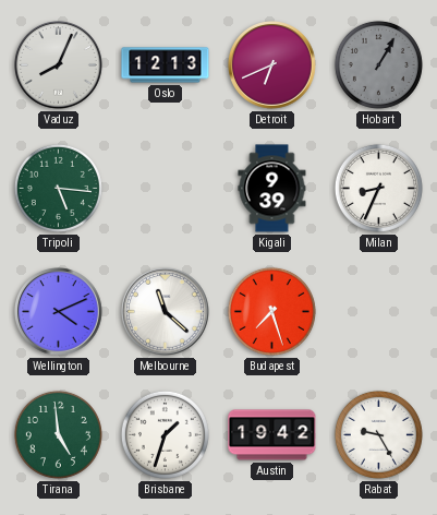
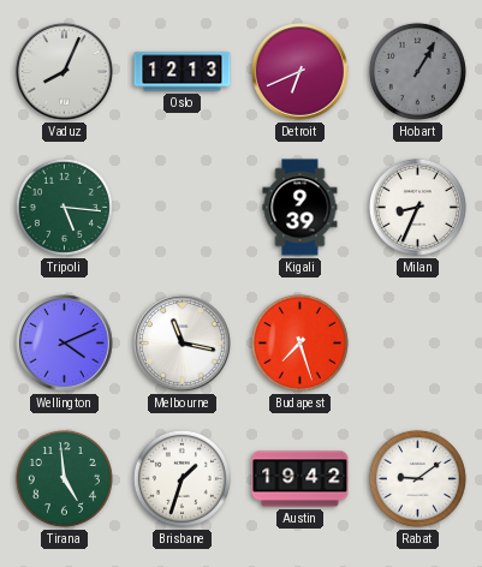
Melbourne: 11:22 -> 11:17
Rabat: 9:25 -> 9:09
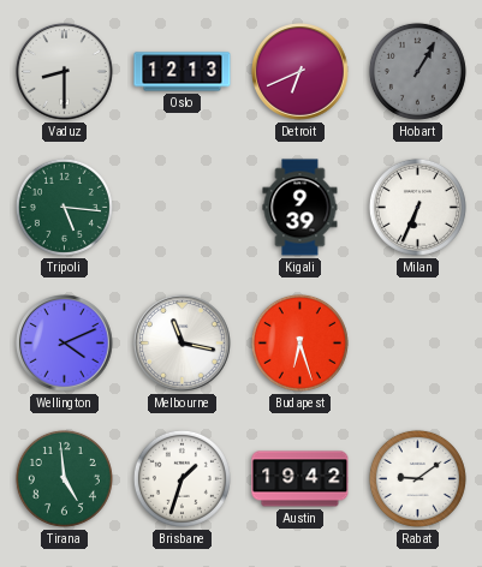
Vaduz: 8:04 -> 8:30
Milan: 8:34 -> 6:34
Budapest: 7:27 -> 6:27
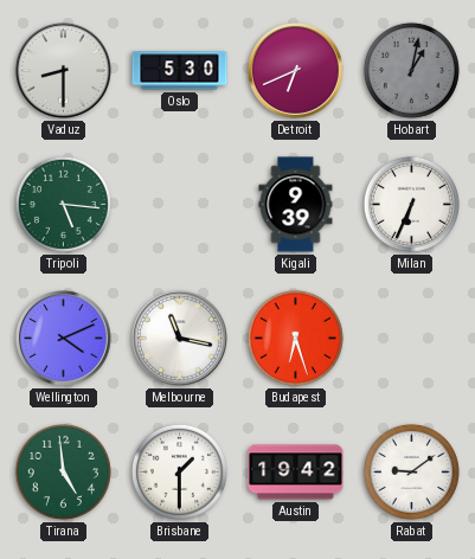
Oslo: 12:13 -> 5:30
Hobart: 1:05 -> 1:02
Brisbane: 1:33 -> 1:30
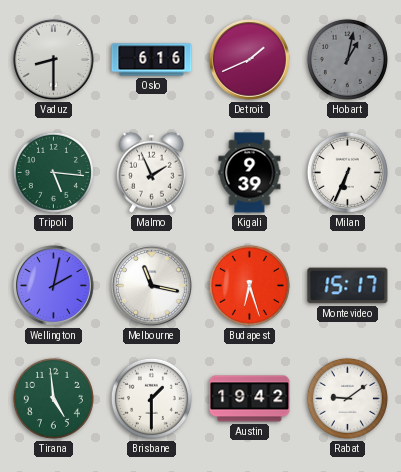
Oslo: 5:30 -> 6:16
Detroit: 6:41 -> 1:41
Malmo: none -> 1:56
Wellington: 4:11 -> 2:02
Montevideo: none -> 15:17
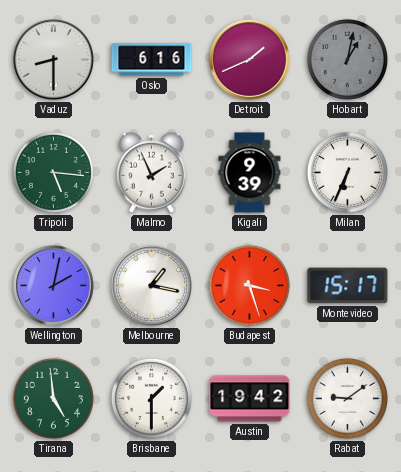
Melbourne: 11:17 -> 1:17
Budapest: 6:27 -> 3:27
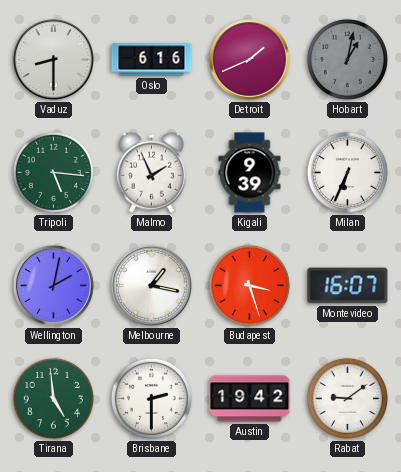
Montevideo: 15:17 -> 16:07
Brisbane: 1:30 -> 2:30
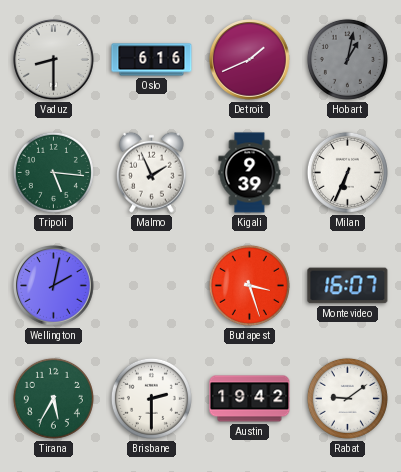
Melbourne: 1:17 -> none
Tirana: 4:59 -> 5:35
